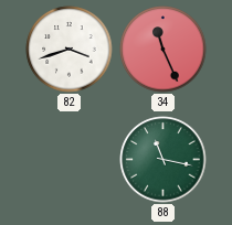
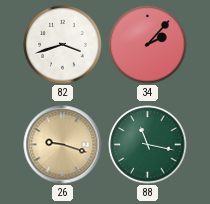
34: 11:26 -> 2:07
26: none -> 9:18
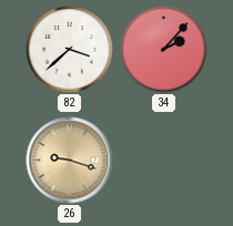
82: 3:42 -> 3:38
88: 11:17 -> none
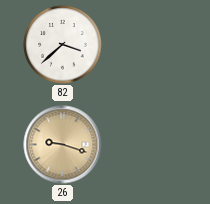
34: 2:07 -> none
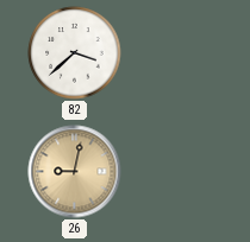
26: 9:18 -> 9:02
